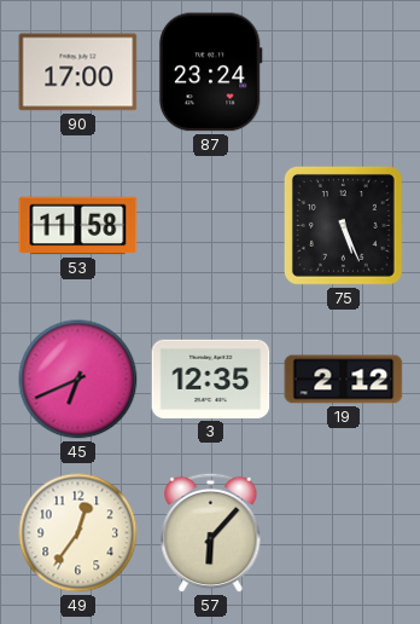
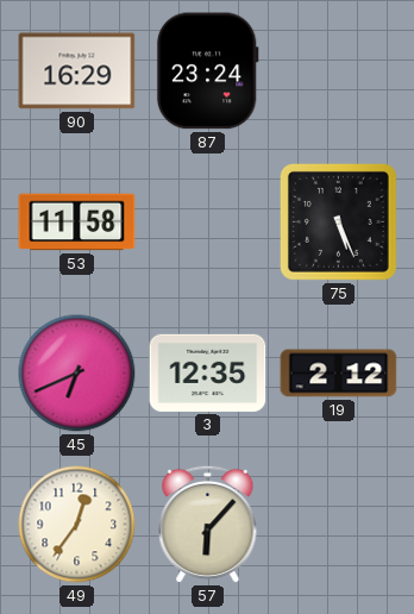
90: 17:00 -> 16:29
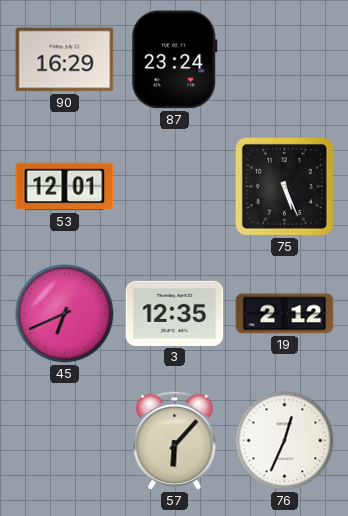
53: 11:58 -> 12:01
49: 12:36 -> none
76: none -> 12:34
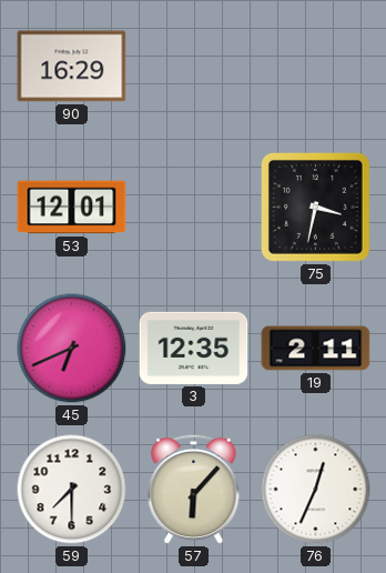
87: 23:24 -> none
75: 5:26 -> 3:32
19: 2:12 -> 2:11
59: none -> 7:30
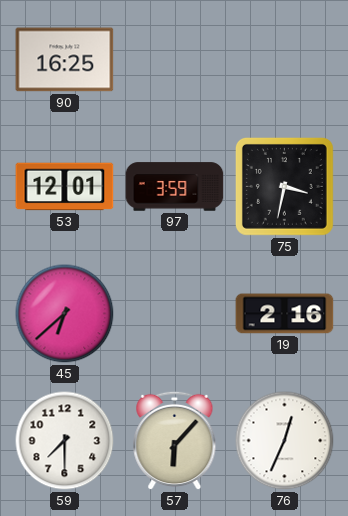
90: 16:29 -> 16:25
97: none -> 3:59
45: 6:41 -> 6:38
3: 12:35 -> none
19: 2:11 -> 2:16
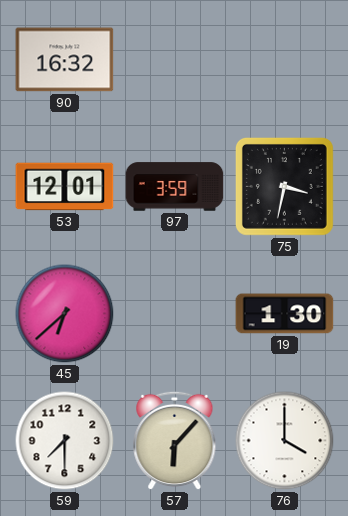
90: 16:25 -> 16:32
19: 2:16 -> 1:30
76: 12:34 -> 4:00
